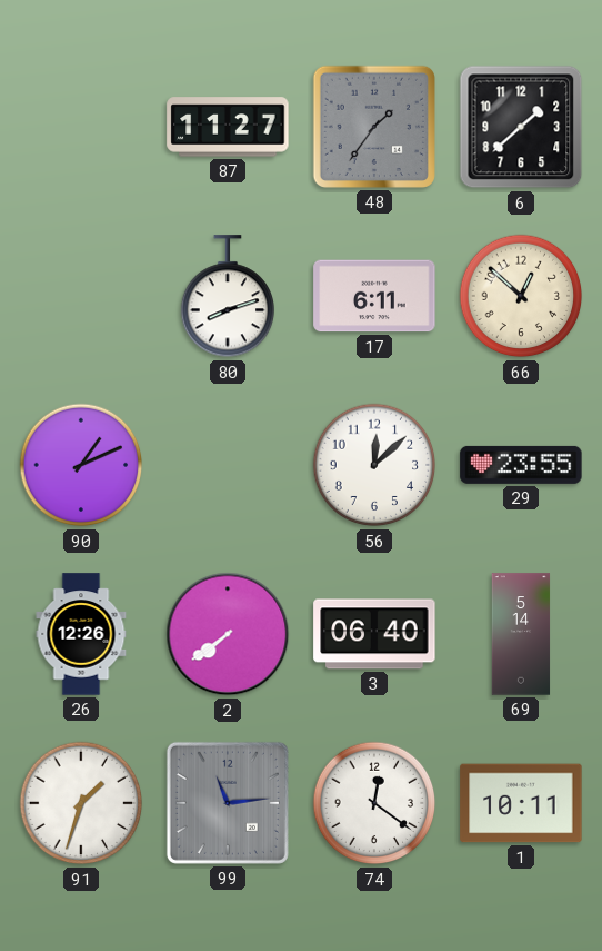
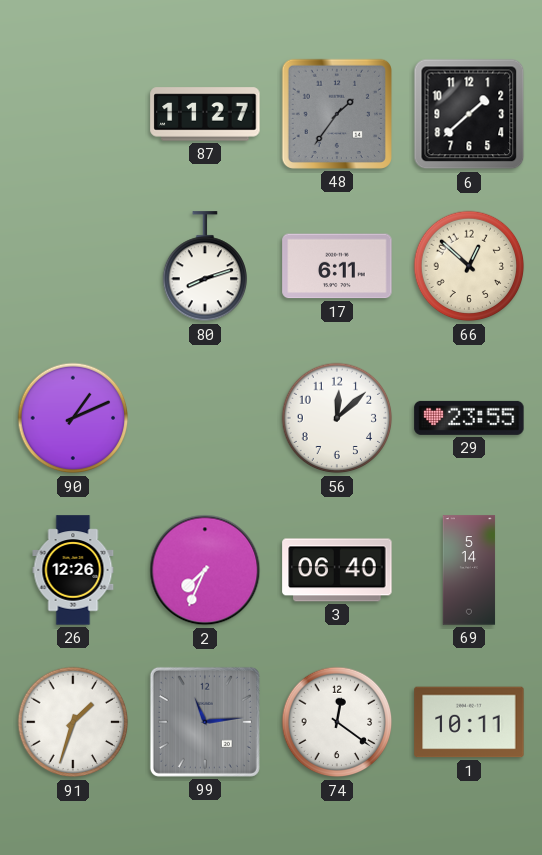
2: 7:39 -> 7:34
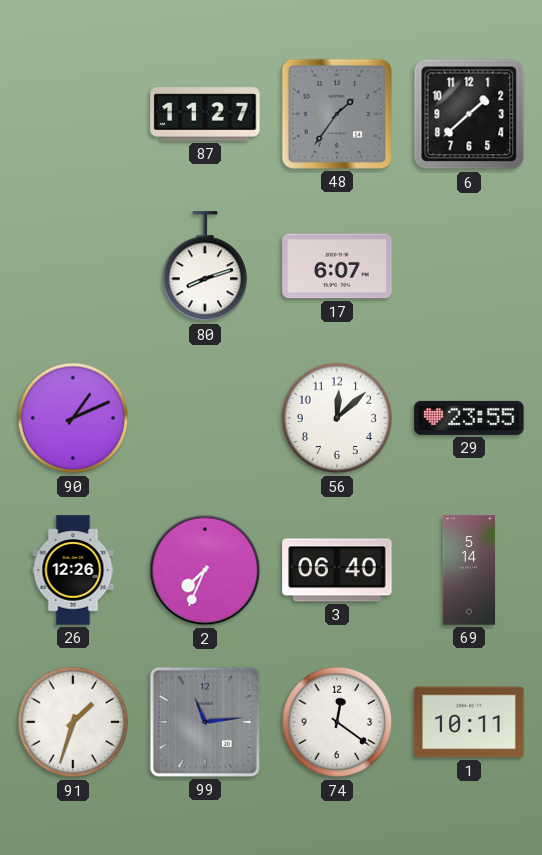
17: 6:11 -> 6:07
66: 12:52 -> none
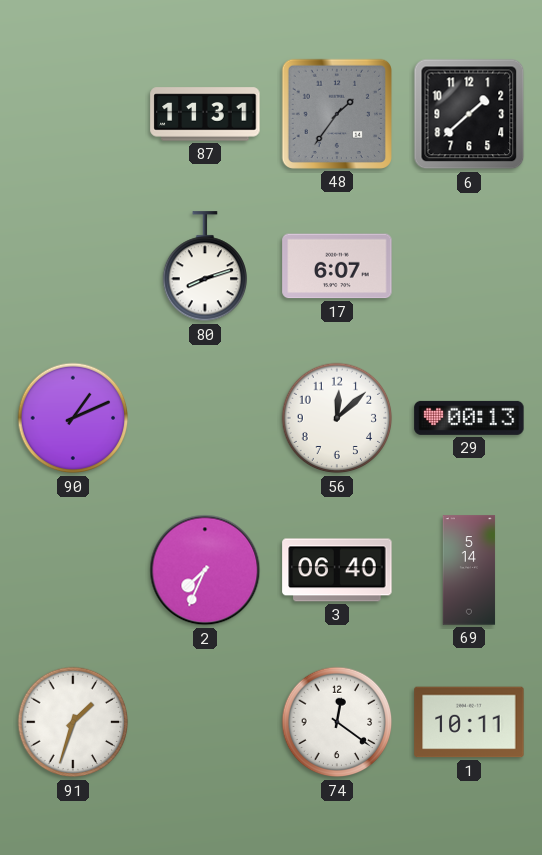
87: 11:27 -> 11:31
29: 23:55 -> 00:13
26: 12:26 -> none
99: 11:14 -> none
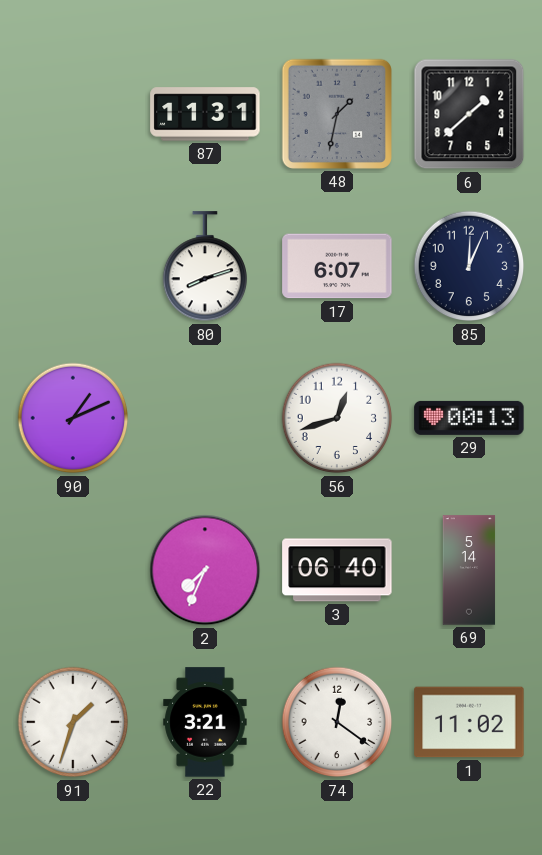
48: 1:36 -> 1:32
85: none -> 12:04
56: 12:08 -> 12:42
22: none -> 3:21
1: 10:11 -> 11:02
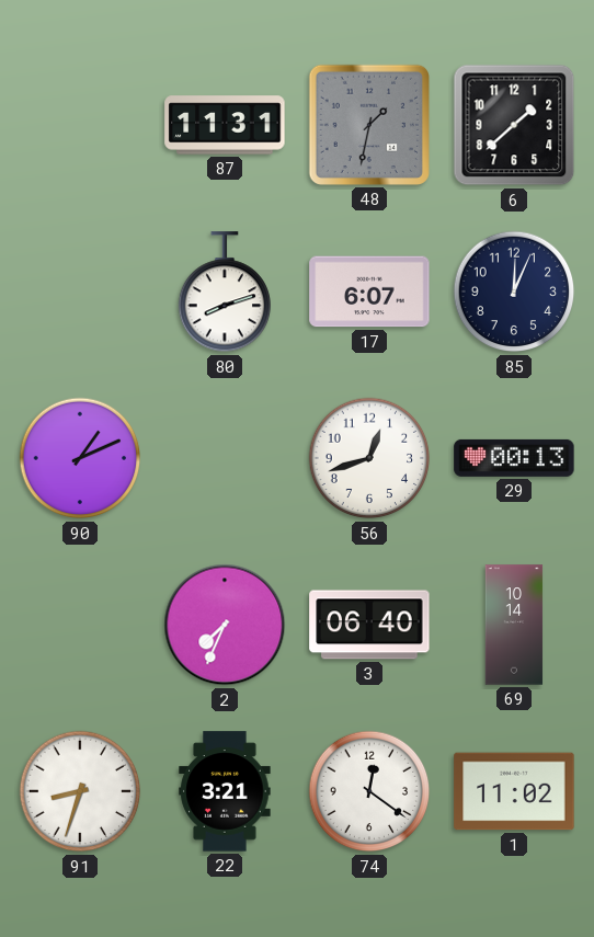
69: 5:14 -> 10:14
91: 1:33 -> 8:33
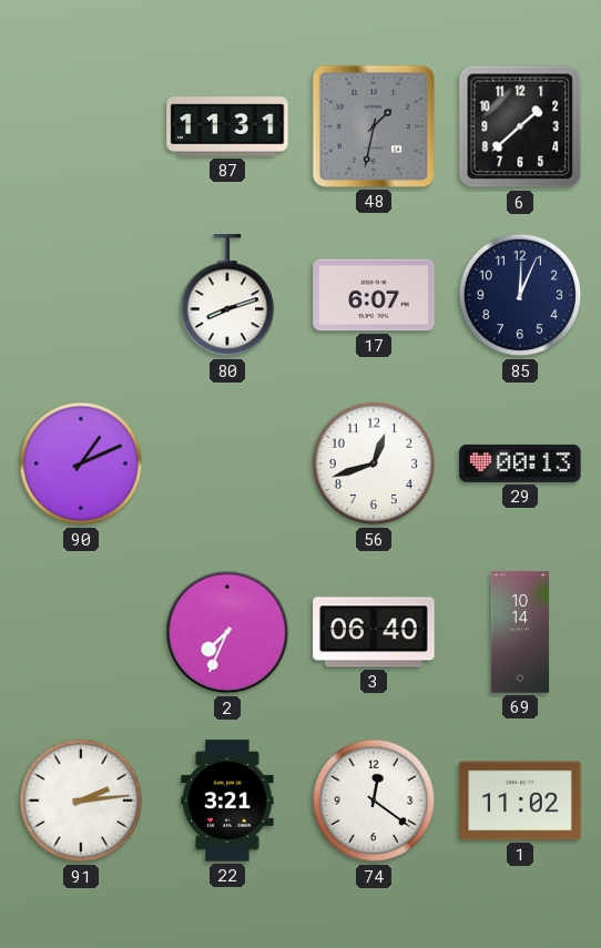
91: 8:33 -> 2:14
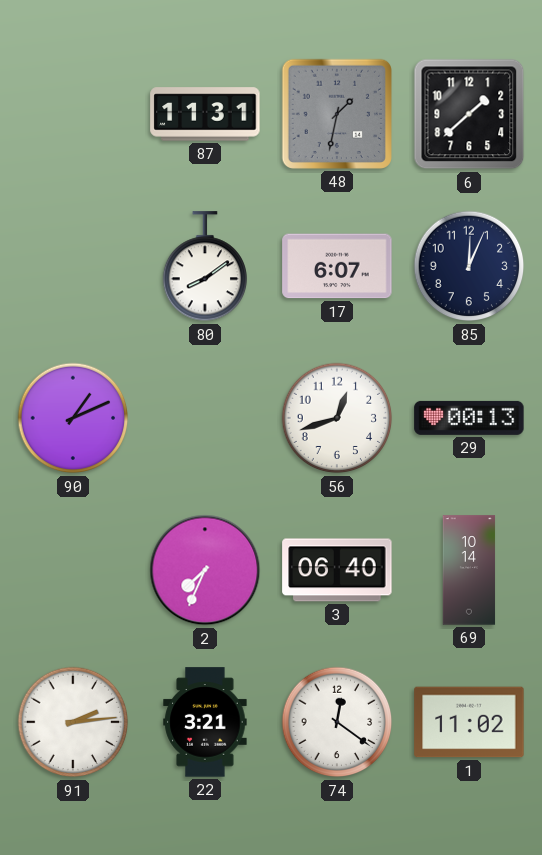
80: 8:12 -> 8:09
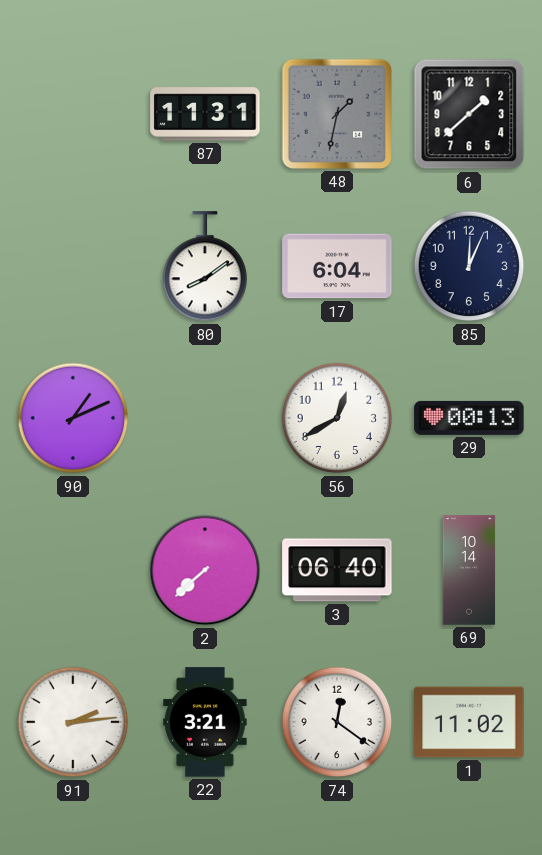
17: 6:07 -> 6:04
56: 12:42 -> 12:40
2: 7:34 -> 7:38
